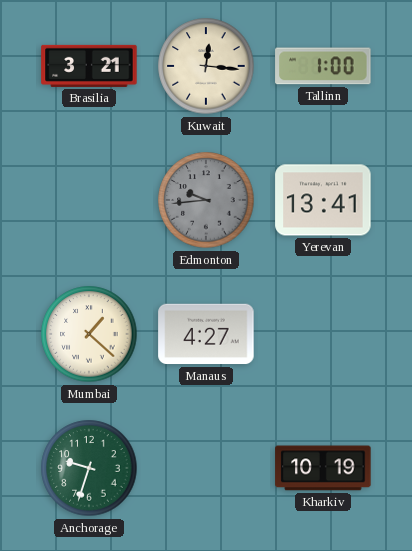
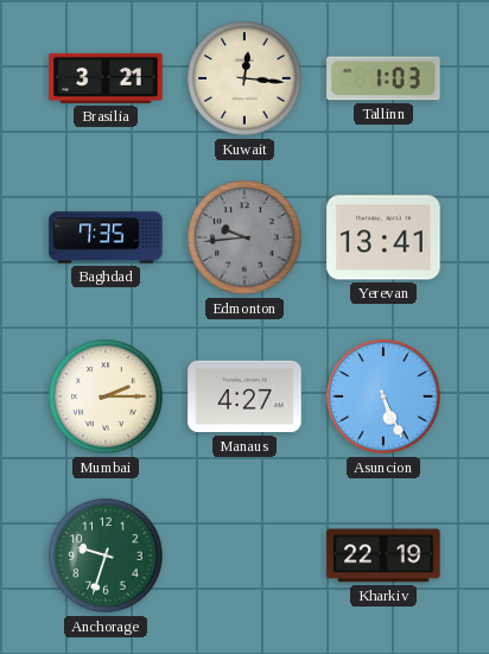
Tallinn: 1:00 -> 1:03
Baghdad: none -> 7:35
Mumbai: 1:22 -> 2:15
Asuncion: none -> 5:26
Kharkiv: 10:19 -> 22:19
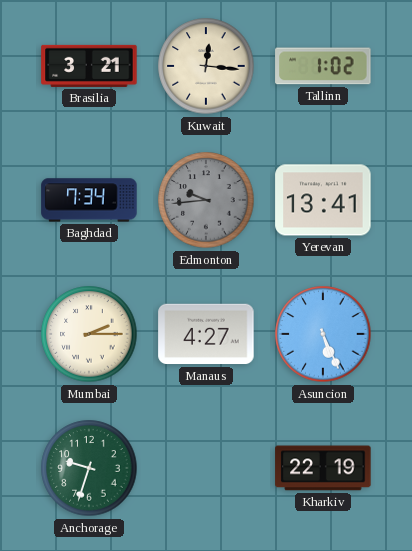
Tallinn: 1:03 -> 1:02
Baghdad: 7:35 -> 7:34
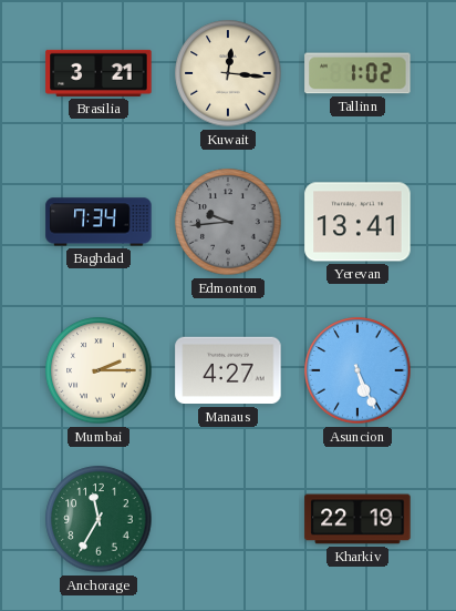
Anchorage: 9:33 -> 11:35
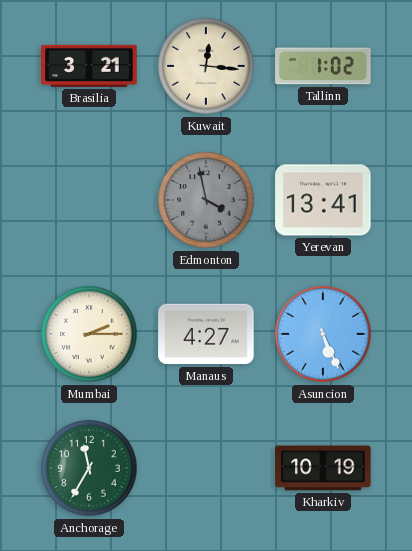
Baghdad: 7:34 -> none
Edmonton: 9:44 -> 3:58
Kharkiv: 22:19 -> 10:19
